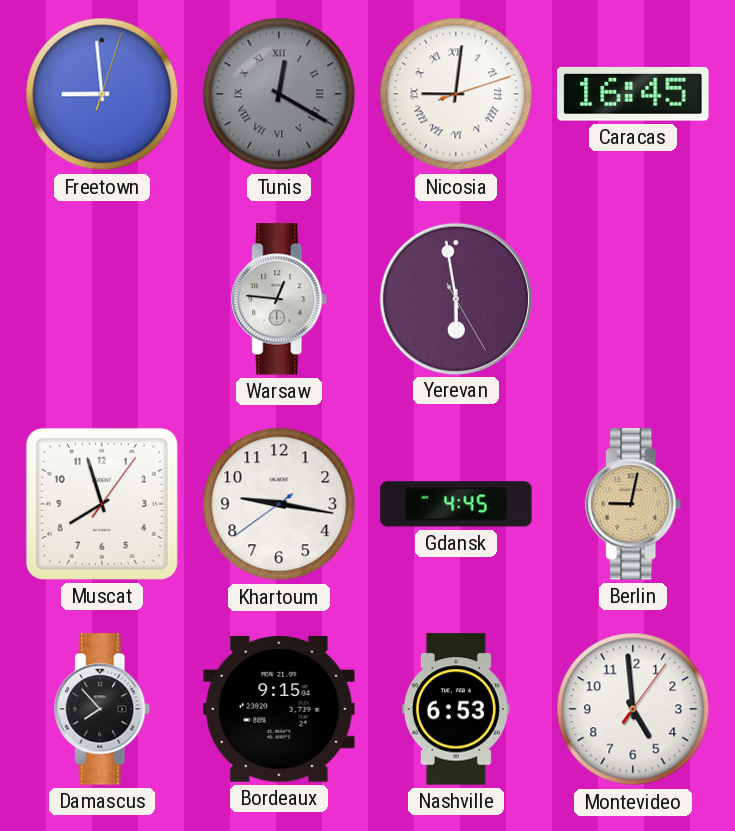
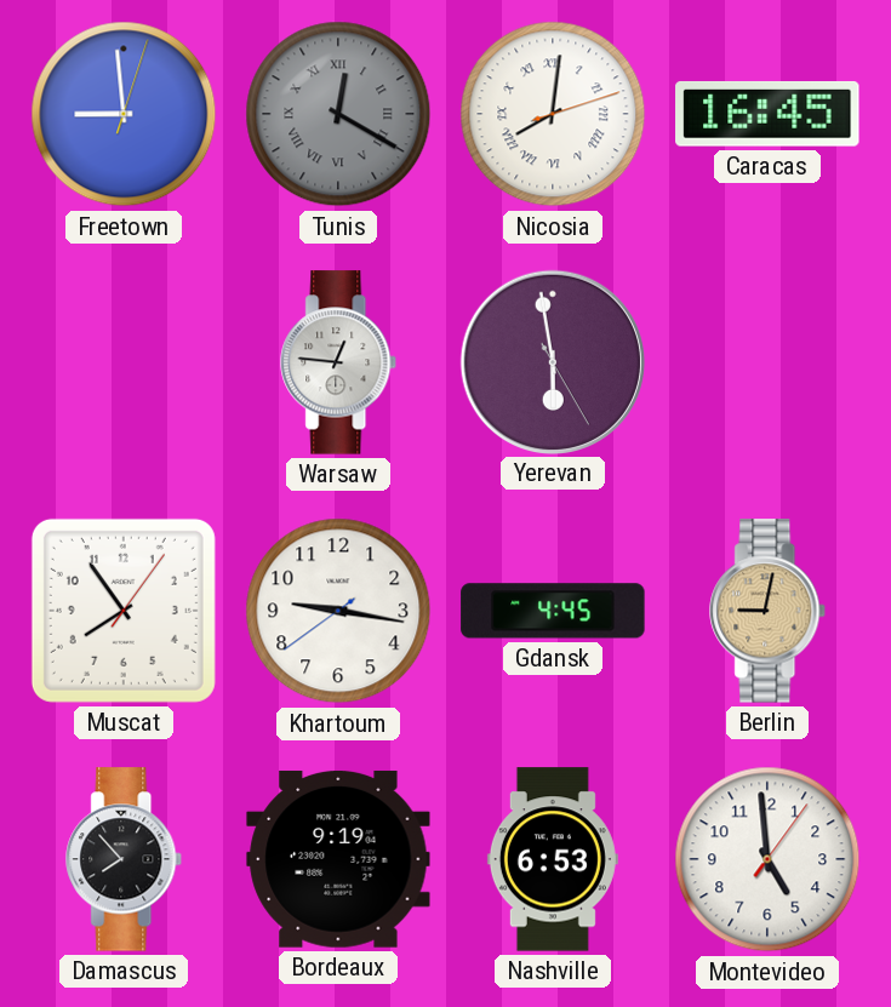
Nicosia: 9:01 -> 8:01
Muscat: 7:57 -> 7:54
Bordeaux: 9:15 -> 9:19
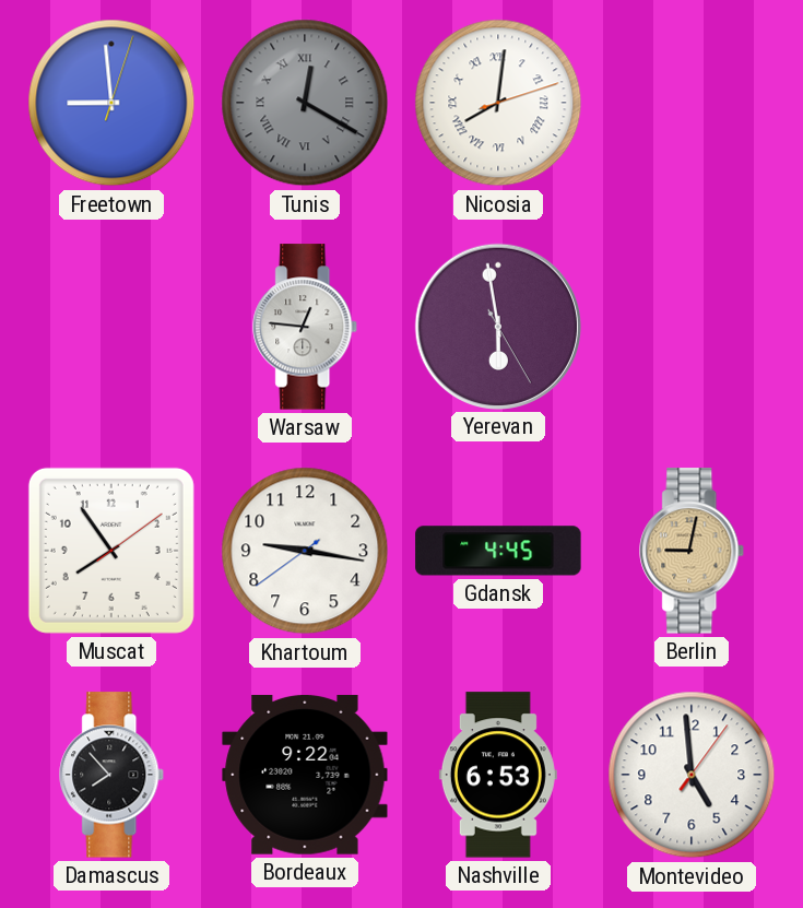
Caracas: 16:45 -> none
Muscat: 7:54:06 -> 7:54:09
Bordeaux: 9:19 -> 9:22
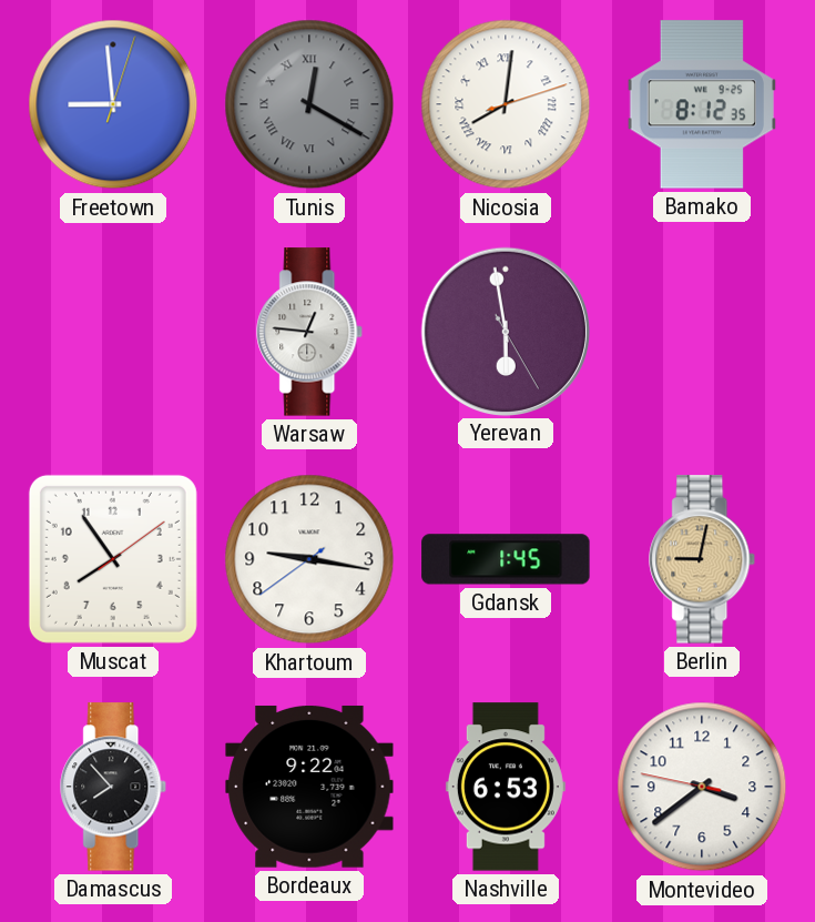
Bamako: none -> 8:12
Gdansk: 4:45 -> 1:45
Montevideo: 4:59 -> 3:38
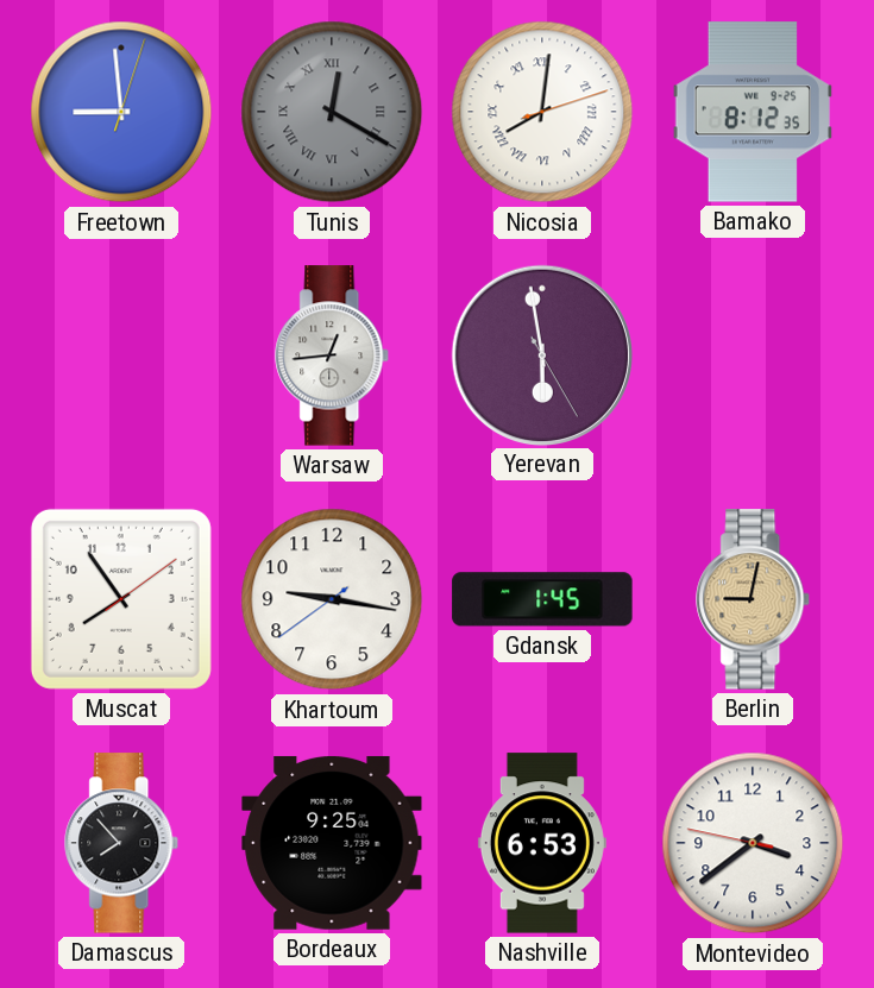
Warsaw: 12:46 -> 12:44
Bordeaux: 9:22 -> 9:25
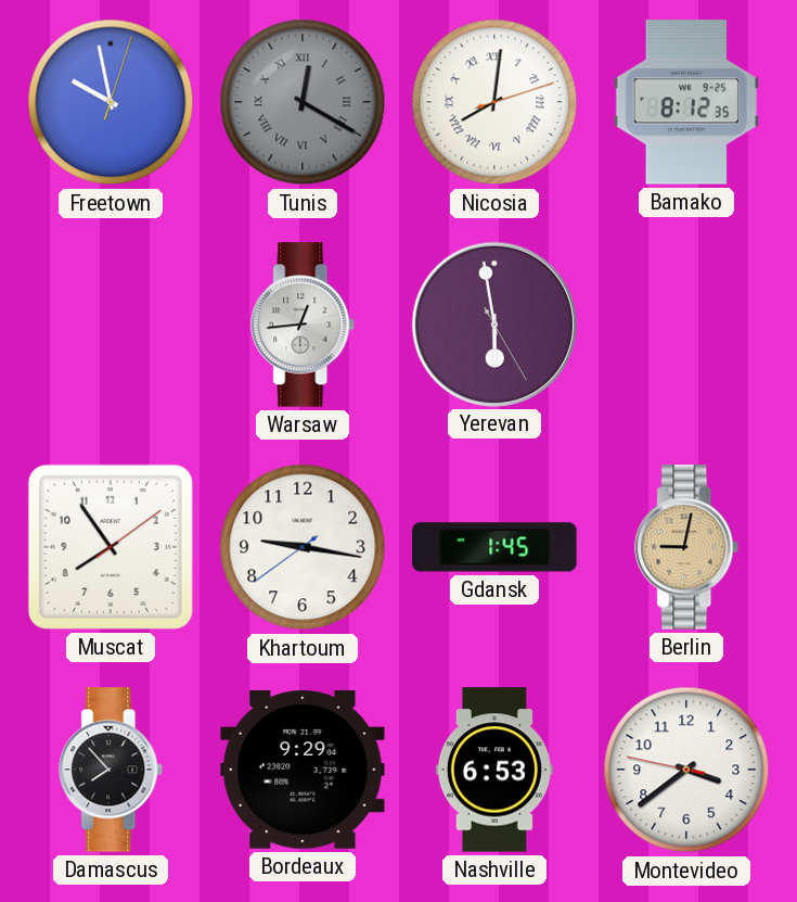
Freetown: 8:59 -> 9:58
Bordeaux: 9:25 -> 9:29
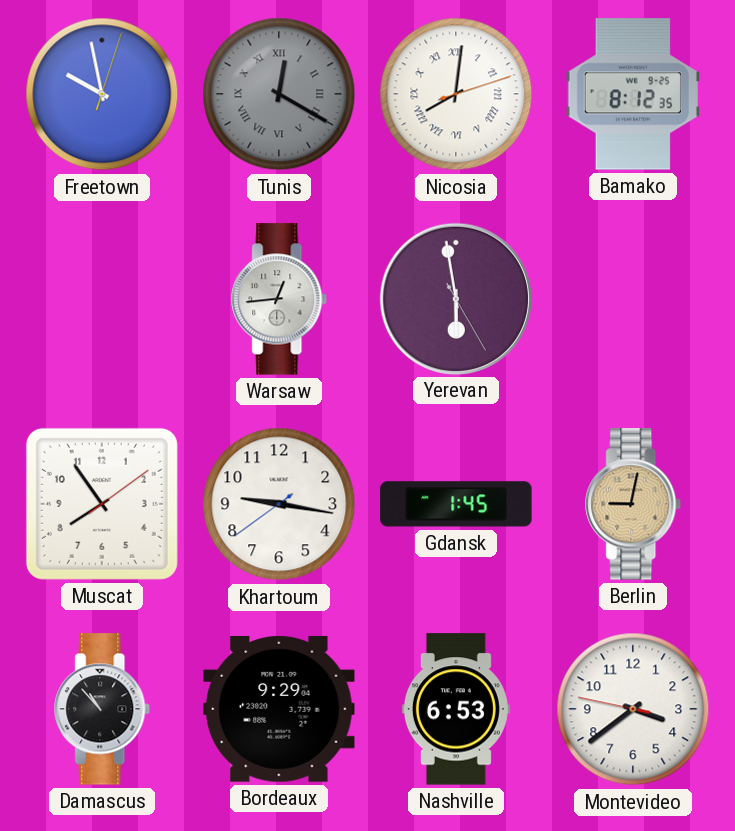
Damascus: 7:53 -> 10:53
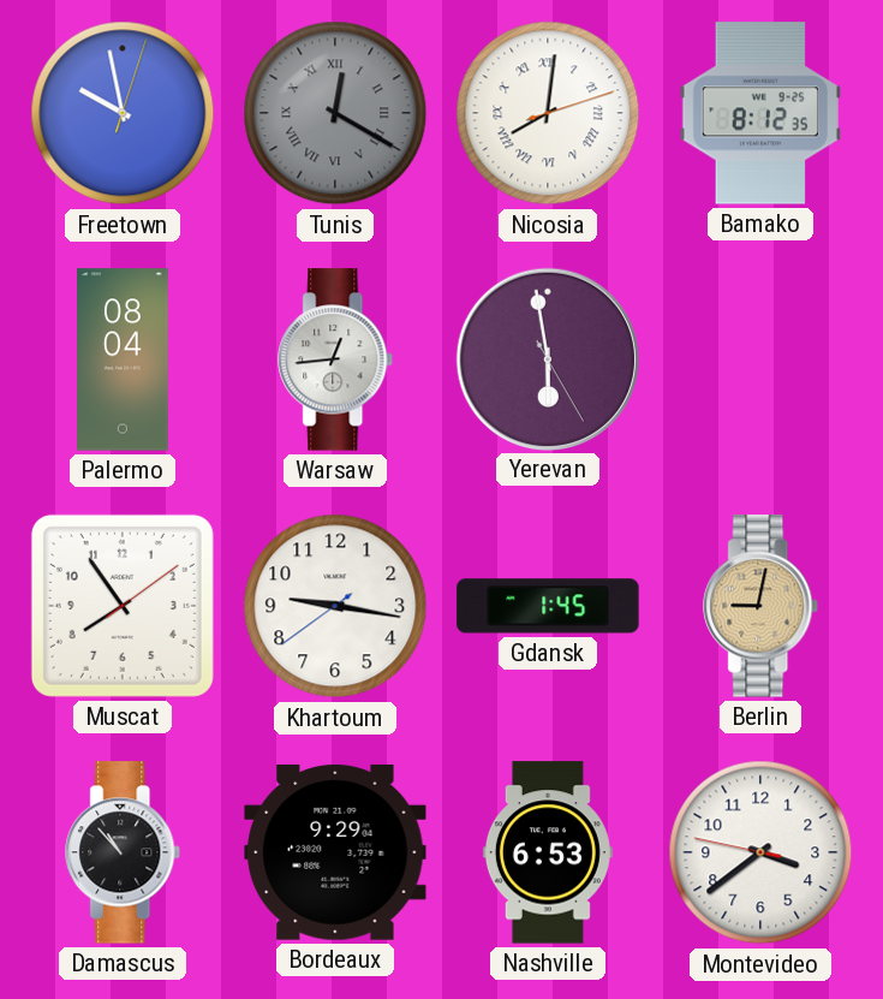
Palermo: none -> 08:04
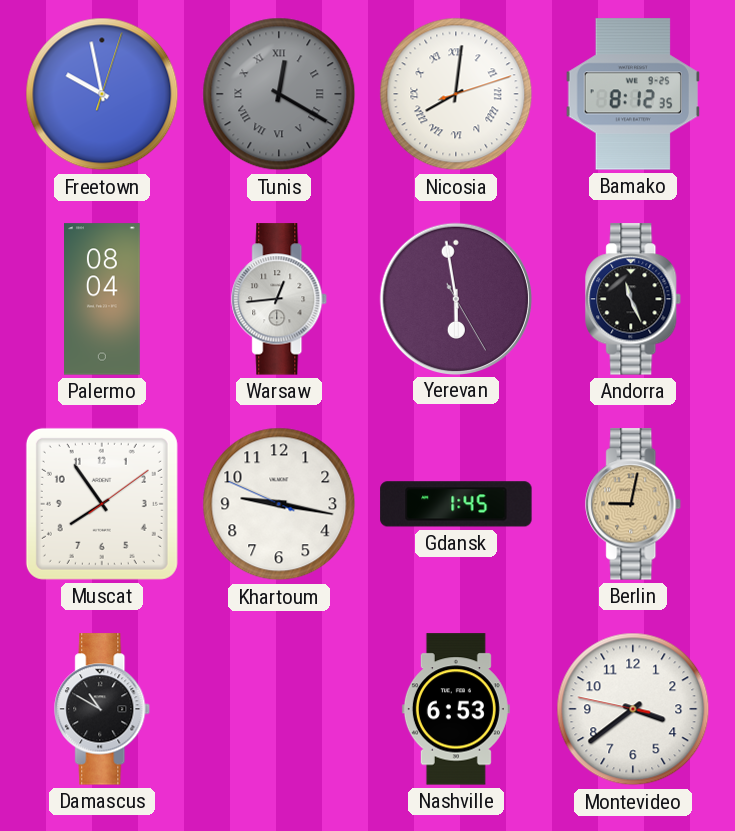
Andorra: none -> 11:26
Khartoum: 9:16:39 -> 9:16:49
Damascus: 10:53 -> 10:50
Bordeaux: 9:29 -> none
